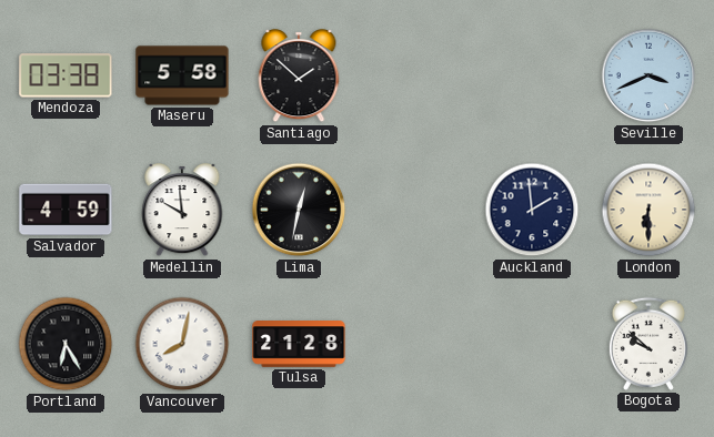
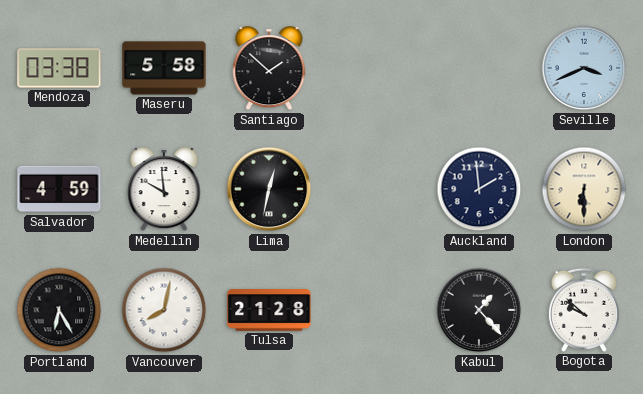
Kabul: none -> 1:23
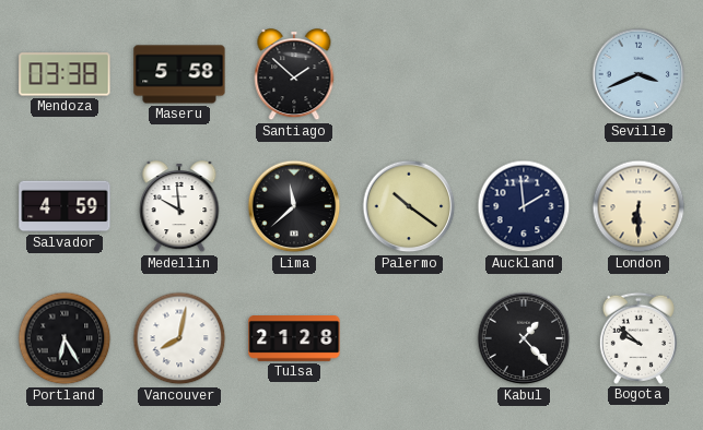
Lima: 12:32 -> 11:38
Palermo: none -> 10:21
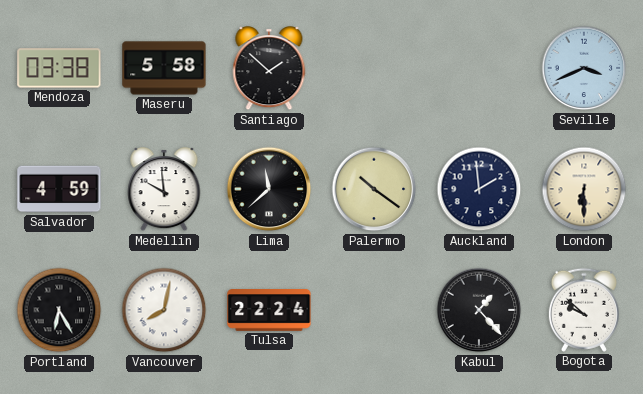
Tulsa: 21:28 -> 22:24
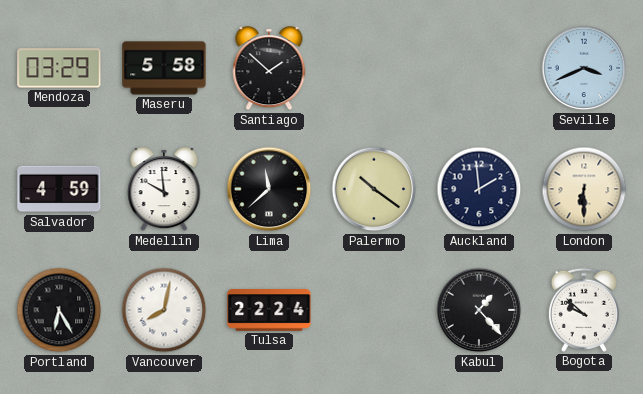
Mendoza: 03:38 -> 03:29
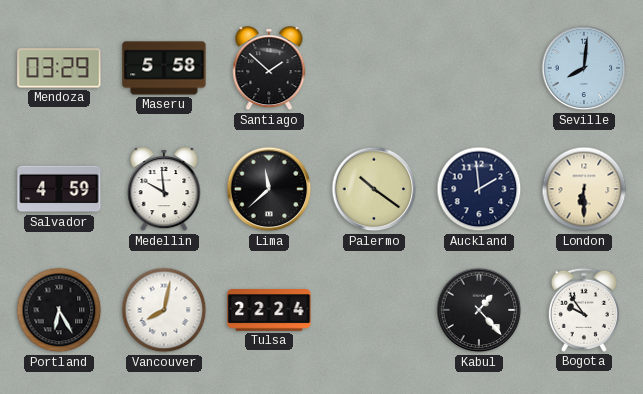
Seville: 3:41 -> 8:01
Bogota: 9:52 -> 9:54
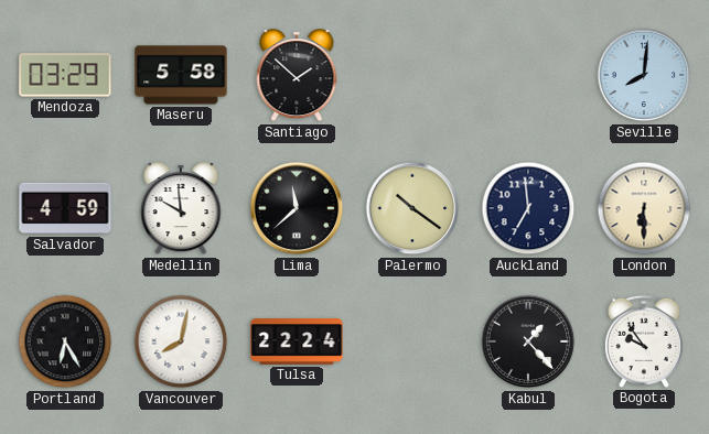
Auckland: 1:59 -> 6:59
